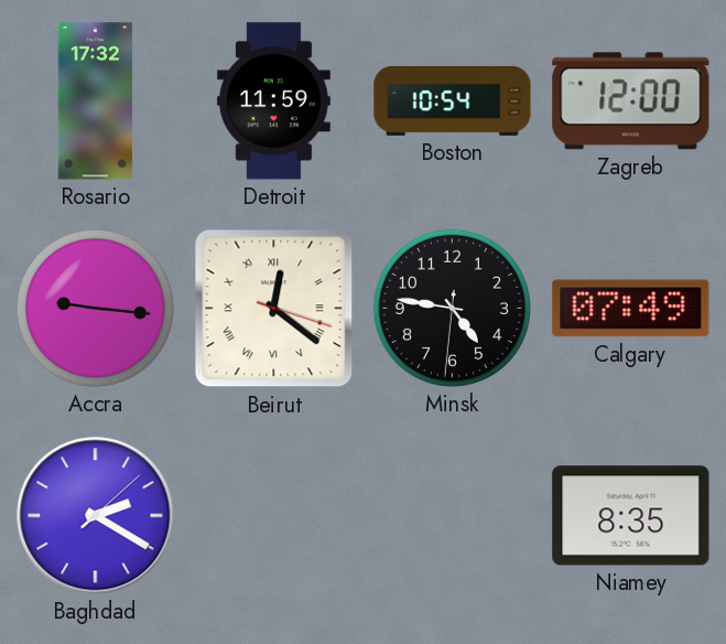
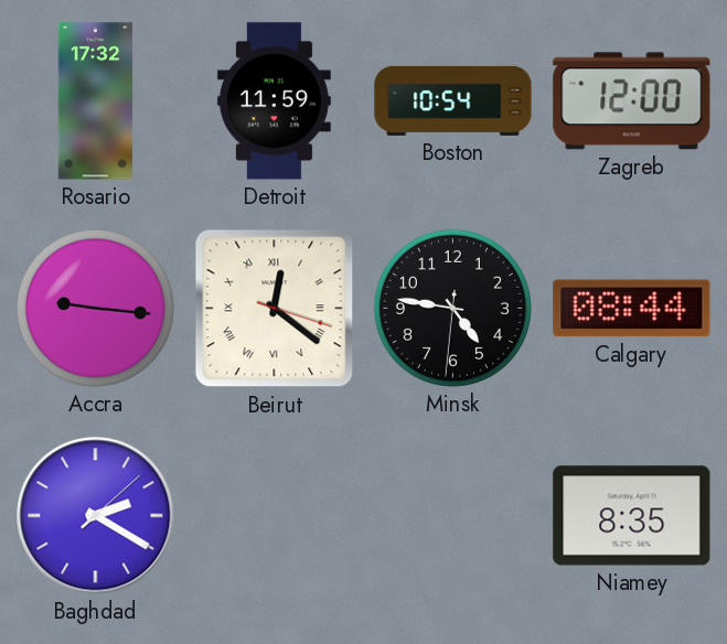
Calgary: 07:49 -> 08:44
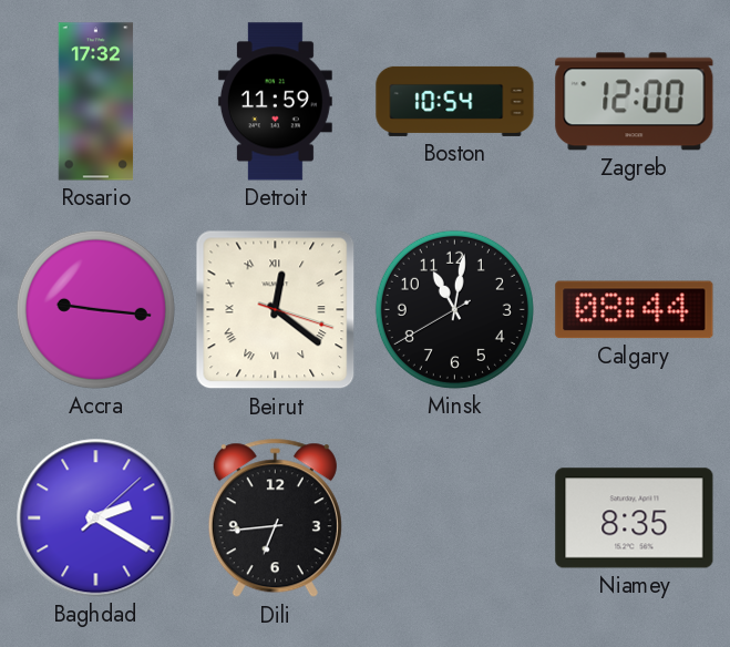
Minsk: 4:46 -> 11:01
Dili: none -> 6:44
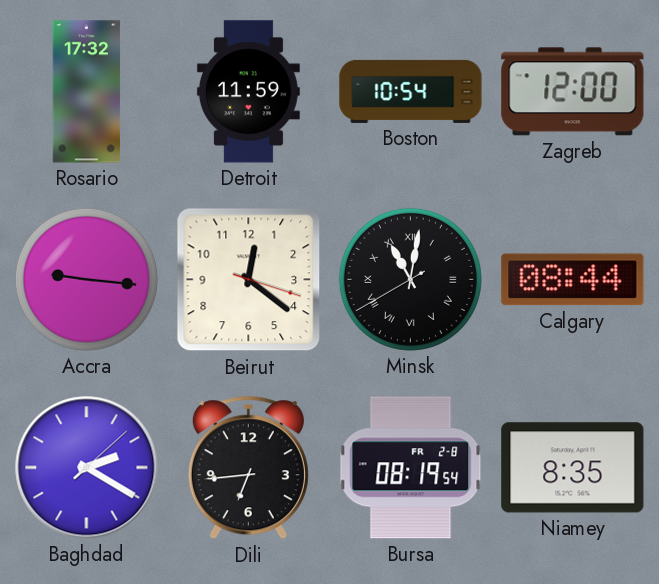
Beirut numerals: Roman -> Arabic
Minsk numerals: Arabic -> Roman
Bursa: none -> 08:19
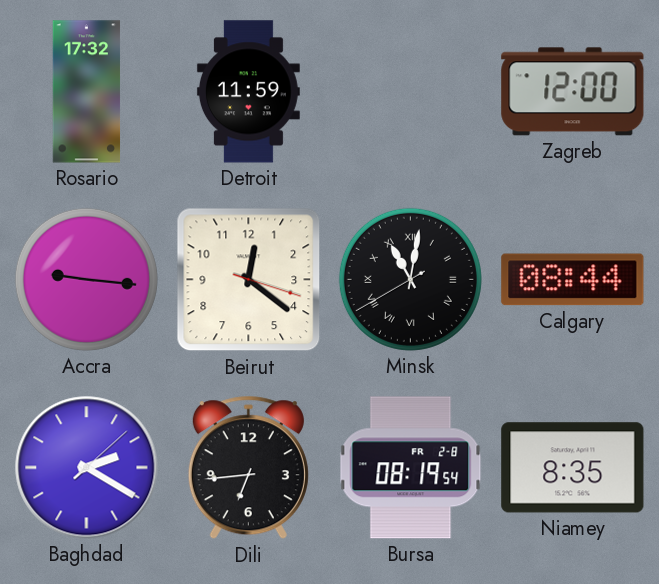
Boston: 10:54 -> none
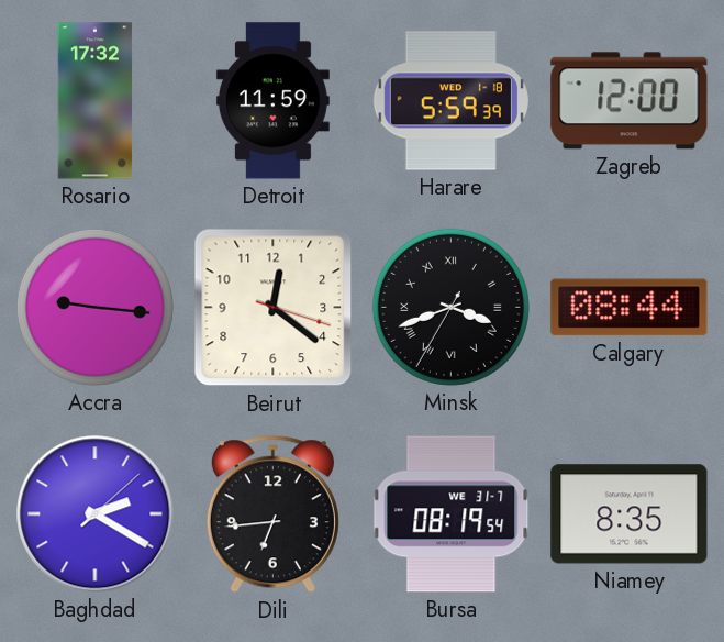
Harare: none -> 5:59
Minsk: 11:01 -> 3:41
Bursa date: FR 2-8 -> WE 31-7
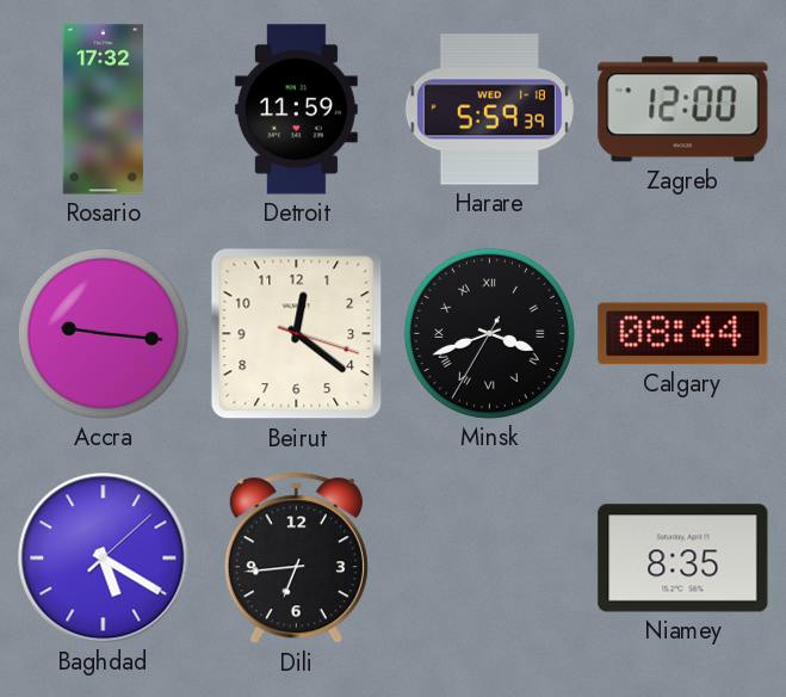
Baghdad: 2:20 -> 5:20
Bursa: 08:19 -> none
